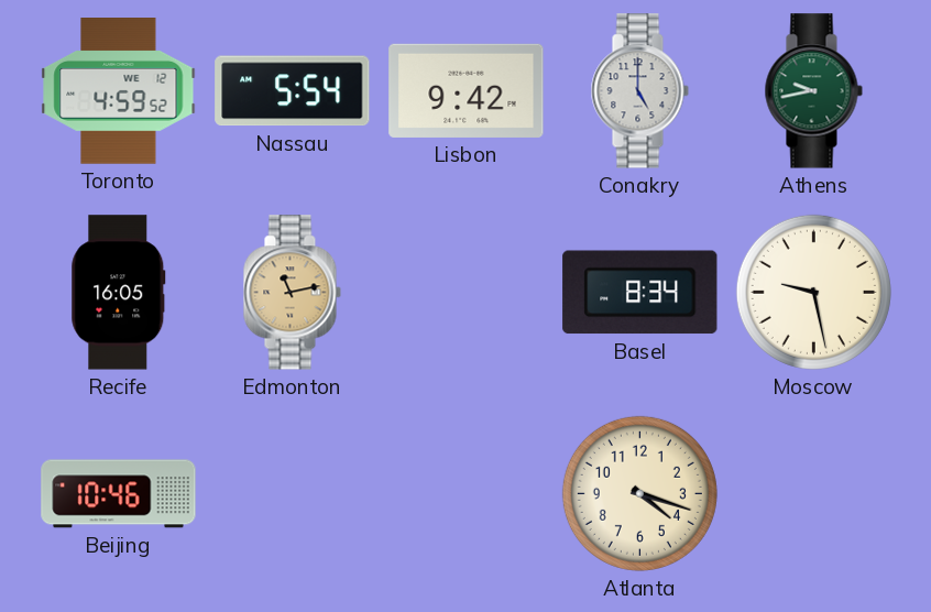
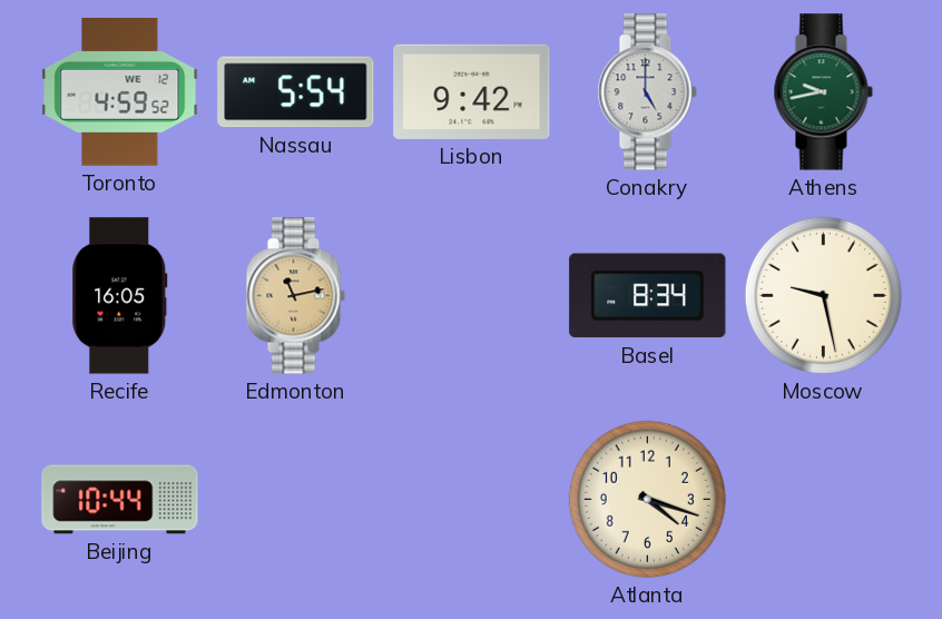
Beijing: 10:46 -> 10:44
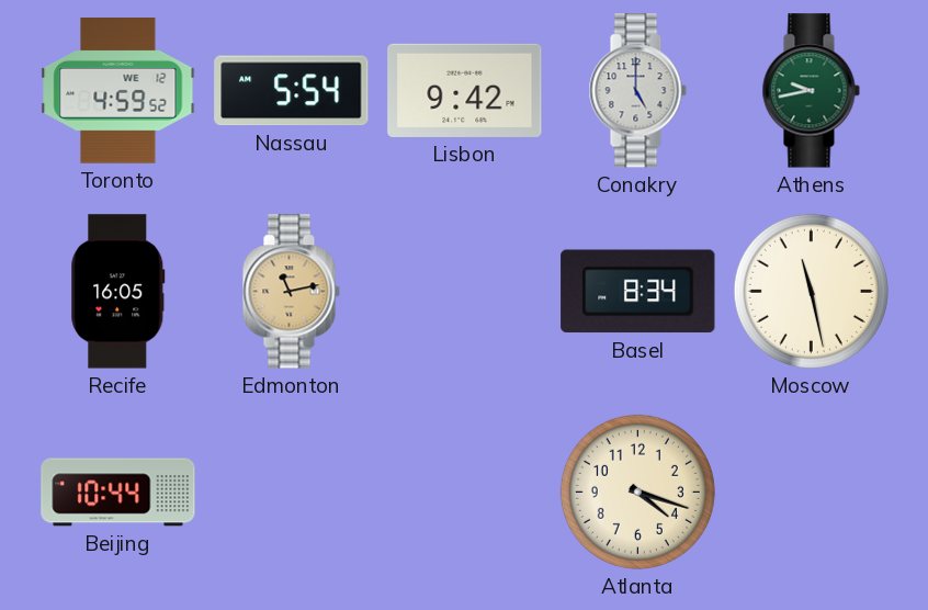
Moscow: 9:28 -> 11:28
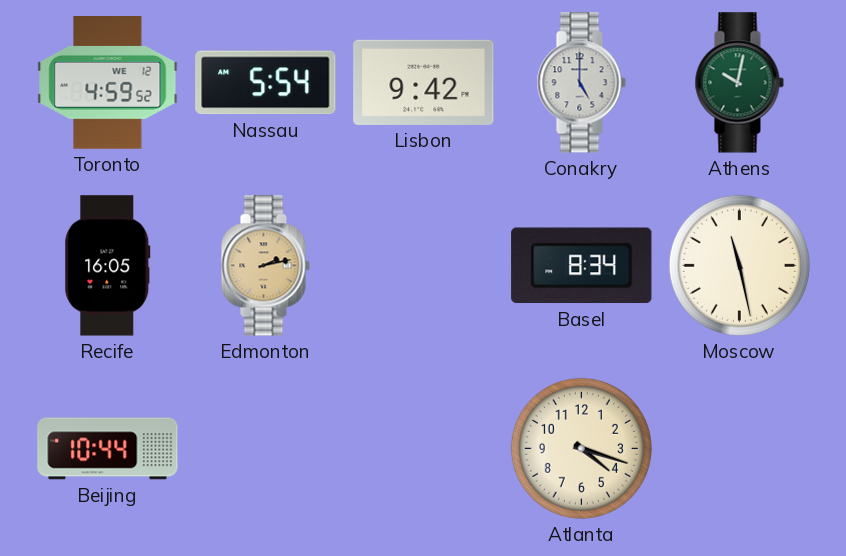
Athens: 9:43 -> 10:02
Edmonton: 11:13 -> 2:13
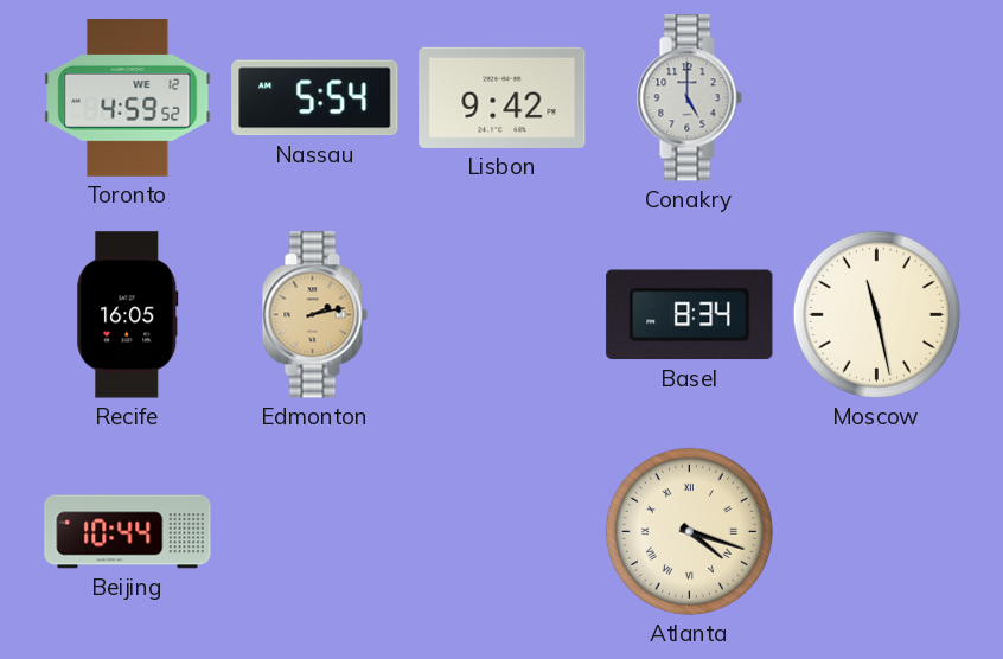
Athens: 10:02 -> none
Atlanta numerals: Arabic -> Roman
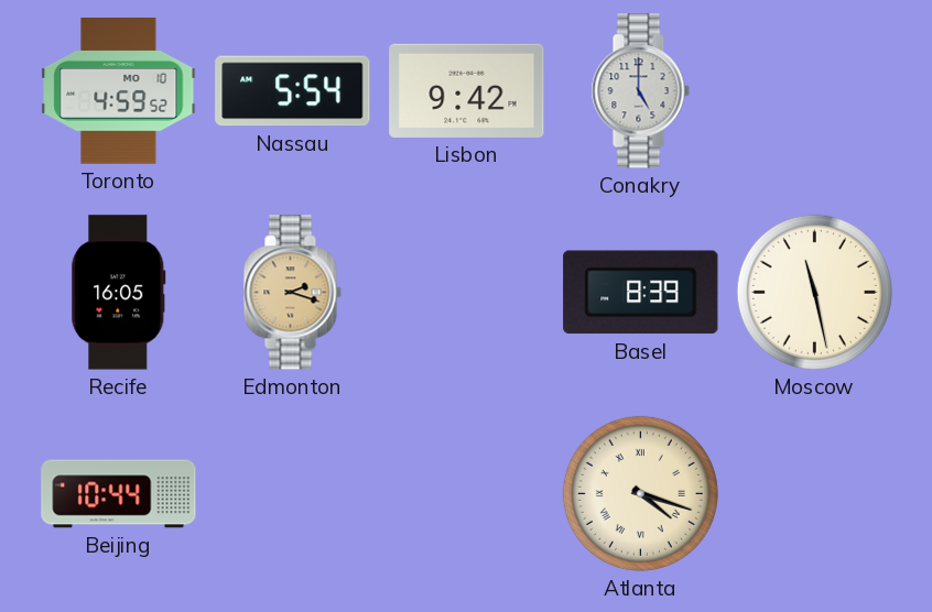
Toronto date: WE 12 -> MO 10
Edmonton: 2:13 -> 2:18
Basel: 8:34 -> 8:39
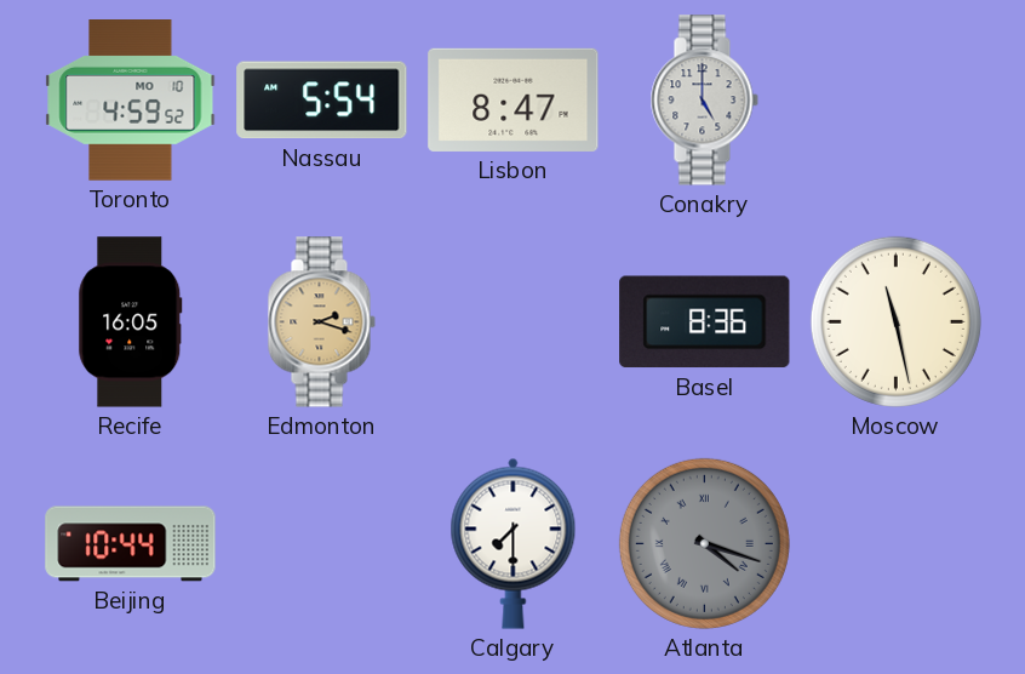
Lisbon: 9:42 -> 8:47
Basel: 8:39 -> 8:36
Calgary: none -> 7:30
Atlanta dial: cream -> grey
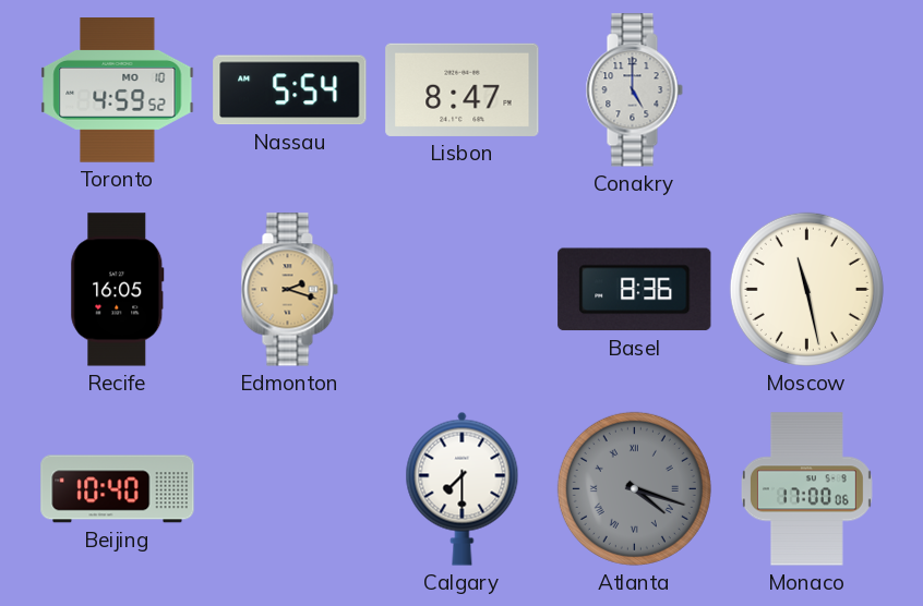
Beijing: 10:44 -> 10:40
Monaco: none -> 17:00
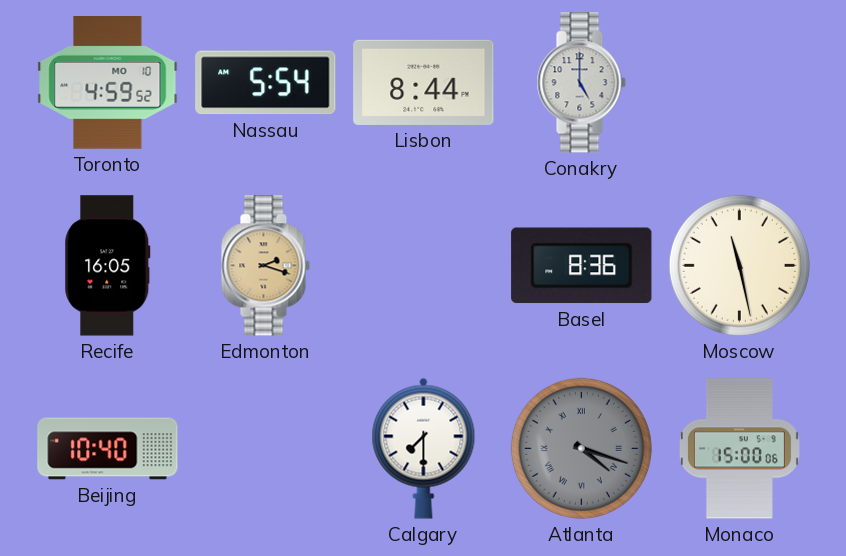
Lisbon: 8:47 -> 8:44
Monaco: 17:00 -> 15:00
